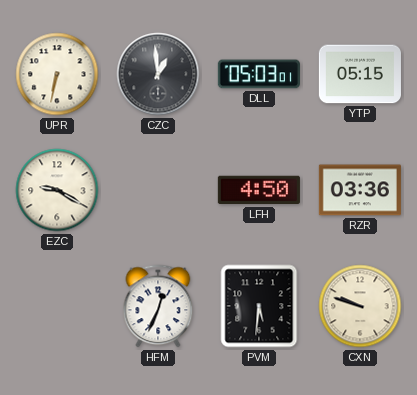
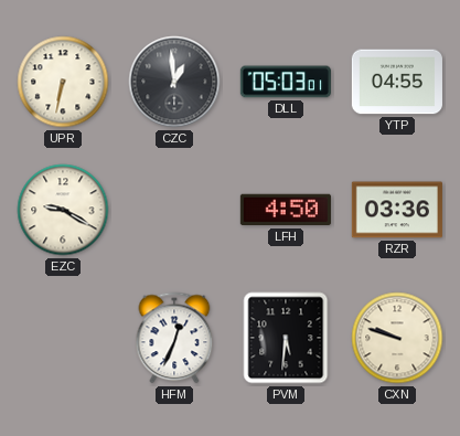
YTP: 05:15 -> 04:55
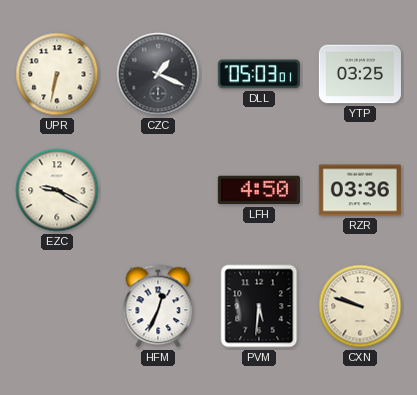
CZC: 12:59 -> 1:19
YTP: 04:55 -> 03:25
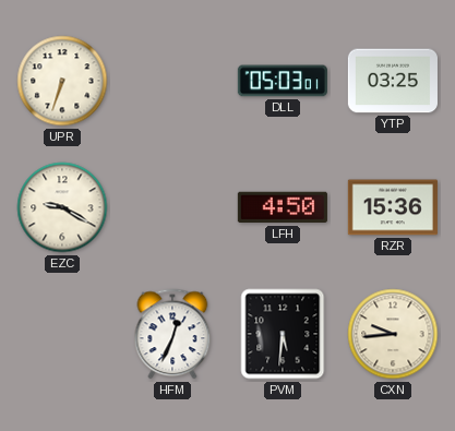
UPR: 6:32 -> 6:33
CZC: 1:19 -> none
RZR: 03:36 -> 15:36
CXN: 9:48 -> 9:44
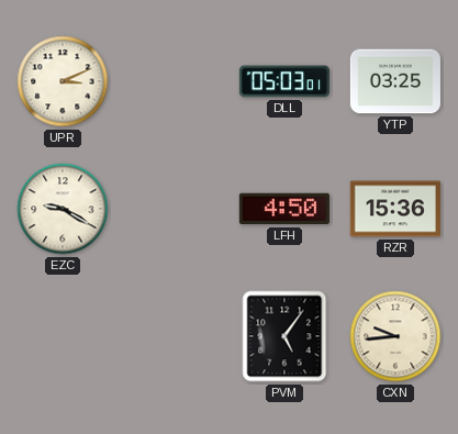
UPR: 6:33 -> 3:11
HFM: 12:34 -> none
PVM: 5:31 -> 5:06
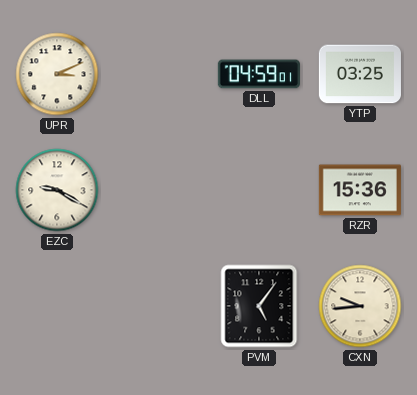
DLL: 05:03 -> 04:59
LFH: 4:50 -> none
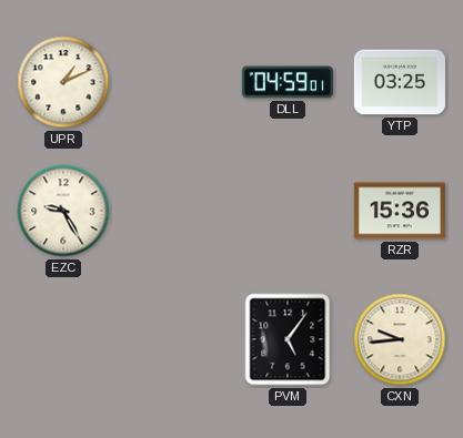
UPR: 3:11 -> 1:11
EZC: 9:20 -> 9:25
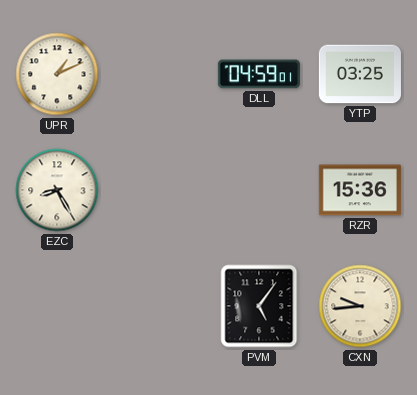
EZC: 9:25 -> 8:25
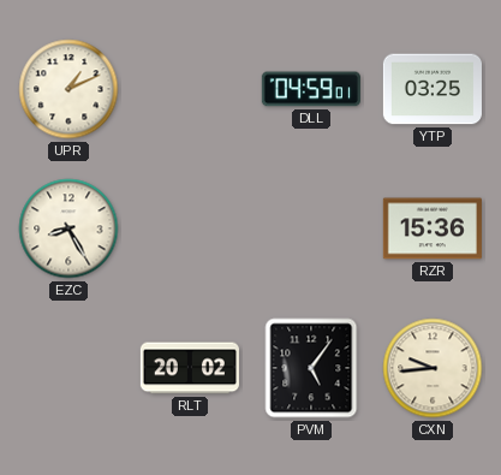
RLT: none -> 20:02
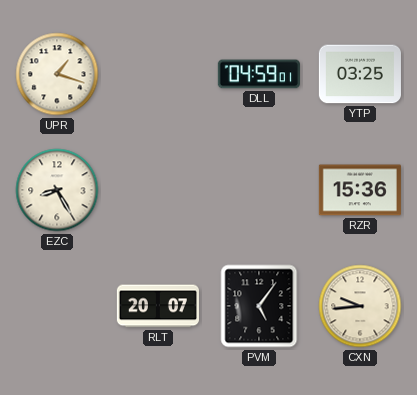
UPR: 1:11 -> 1:18
RLT: 20:02 -> 20:07
